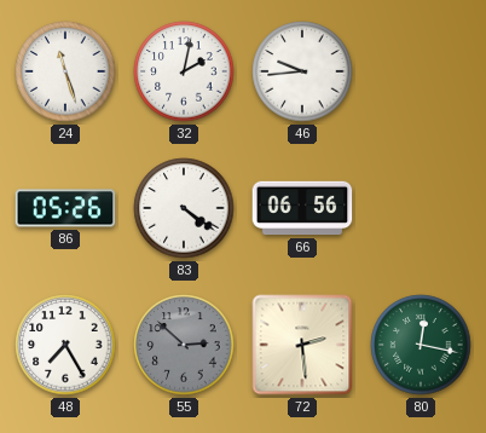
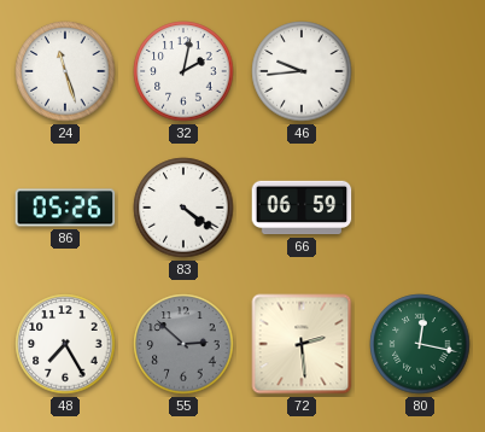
66: 06:56 -> 06:59
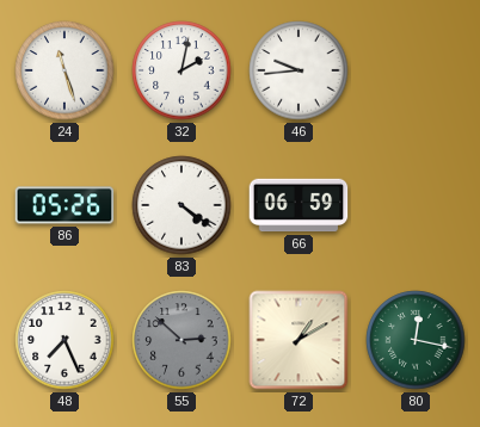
48: 7:25 -> 7:26
72: 2:29 -> 1:10
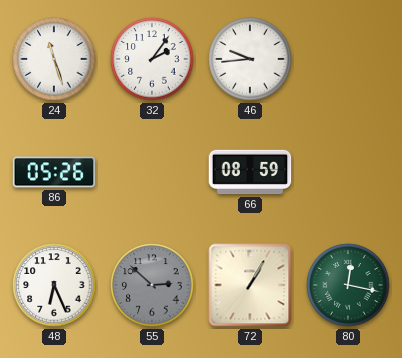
32: 2:02 -> 2:06
83: 4:21 -> none
66: 06:59 -> 08:59
48: 7:26 -> 6:26
72: 1:10 -> 1:05
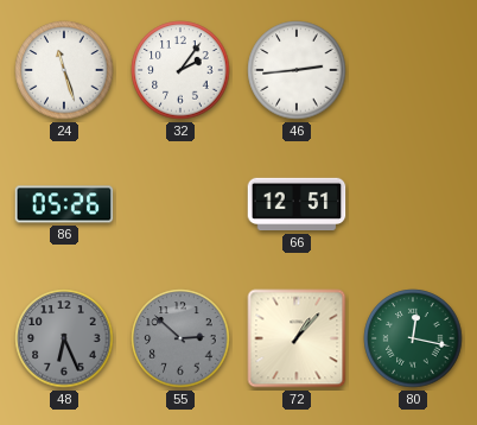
46: 9:44 -> 2:44
66: 08:59 -> 12:51
48 dial: white -> grey
72: 1:05 -> 1:07
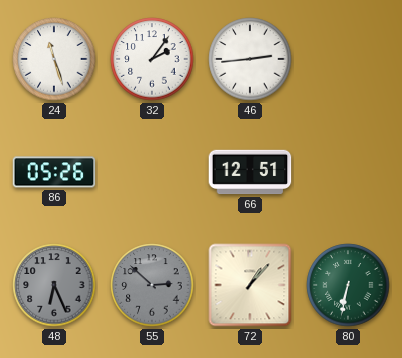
80: 12:17 -> 6:32
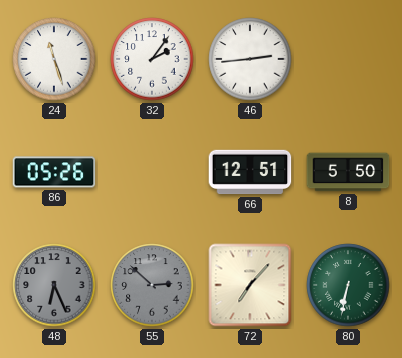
8: none -> 5:50
72: 1:07 -> 7:07
